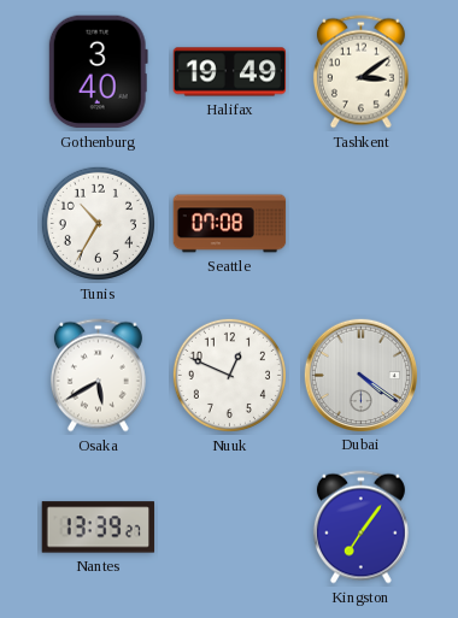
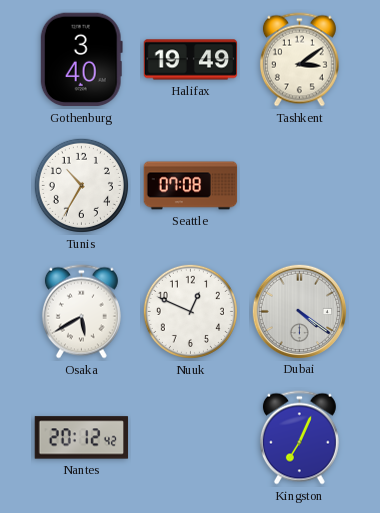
Nantes: 13:39 -> 20:12
Kingston: 7:06 -> 7:04
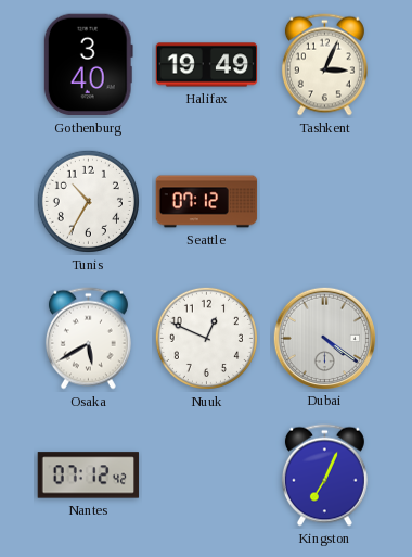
Tashkent: 3:09 -> 3:04
Seattle: 07:08 -> 07:12
Nantes: 20:12 -> 07:12
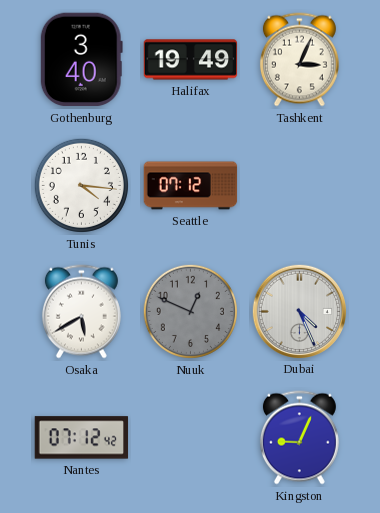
Tunis: 10:35 -> 4:16
Nuuk dial: white -> grey
Dubai: 4:21 -> 4:26
Kingston: 7:04 -> 9:04
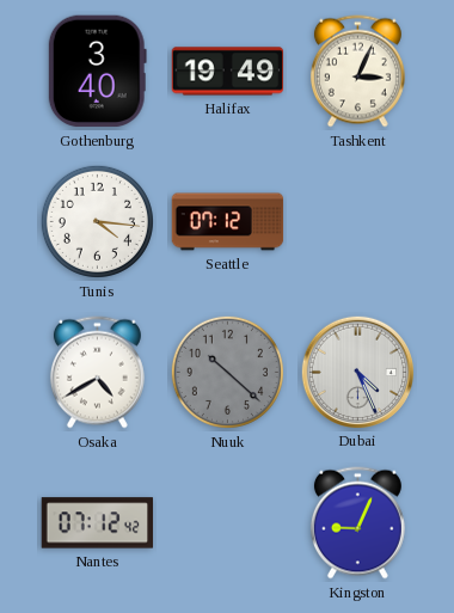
Osaka: 5:40 -> 4:40
Nuuk: 12:49 -> 10:22
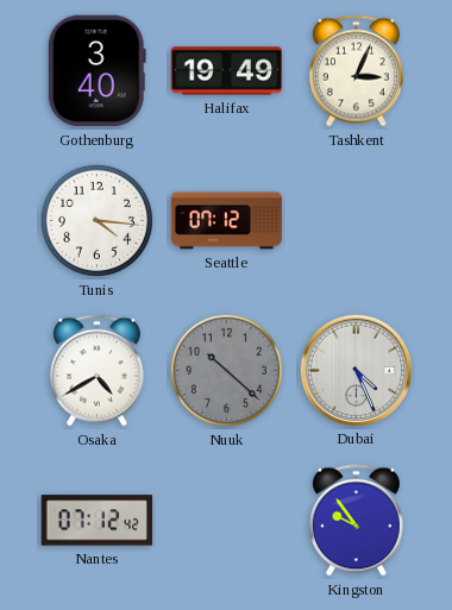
Kingston: 9:04 -> 9:54
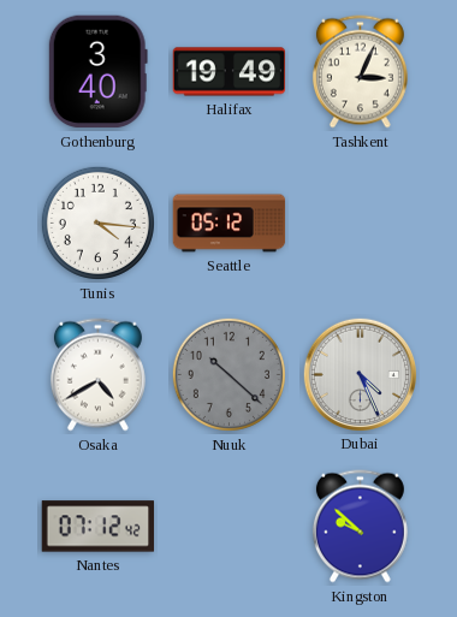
Seattle: 07:12 -> 05:12
Kingston: 9:54 -> 9:52
